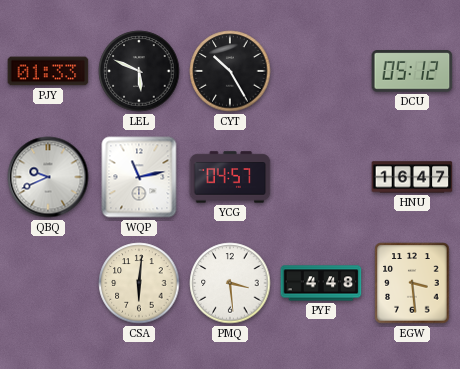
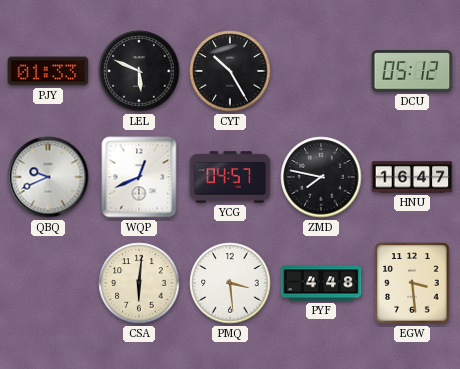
WQP: 11:13 -> 12:41
ZMD: none -> 7:47
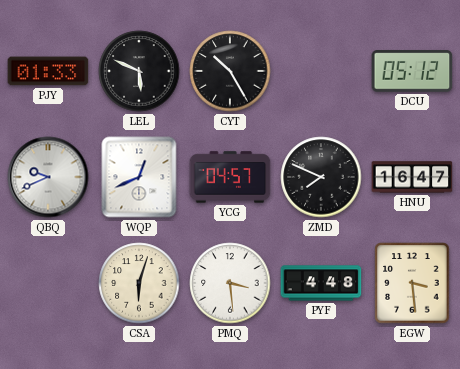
ZMD: 7:47 -> 7:49
CSA: 6:01 -> 6:03
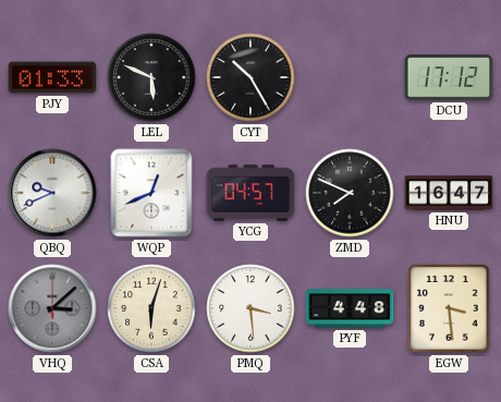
DCU: 05:12 -> 17:12
VHQ: none -> 3:08
